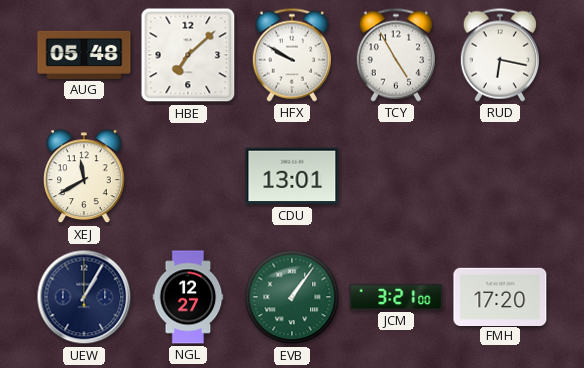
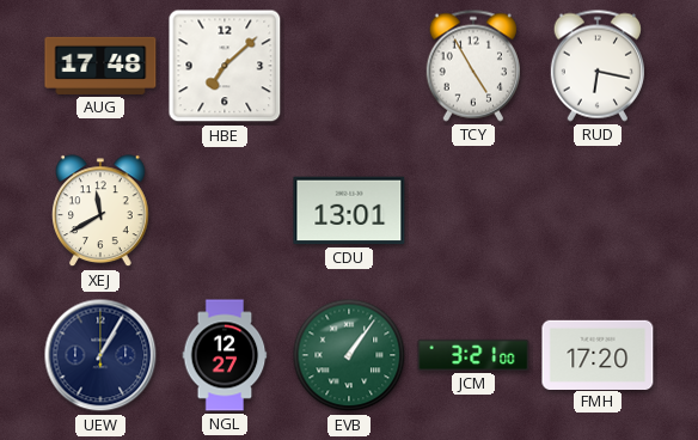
AUG: 05:48 -> 17:48
HFX: 9:50 -> none
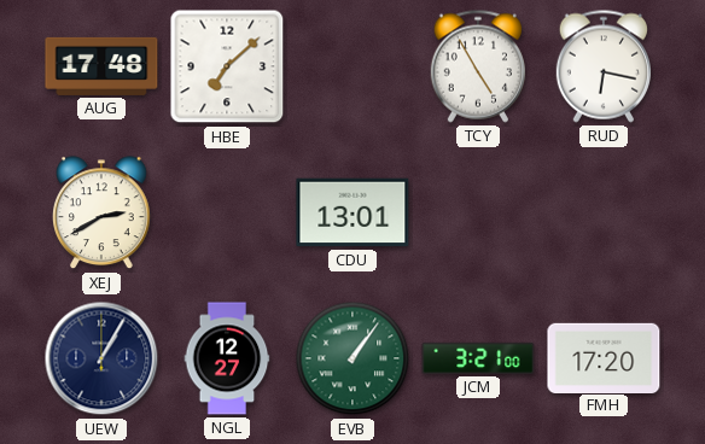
XEJ: 11:40 -> 2:40
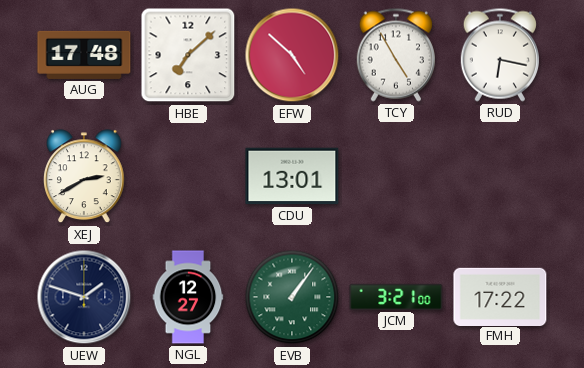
EFW: none -> 4:52
UEW: 1:05 -> 1:48
FMH: 17:20 -> 17:22
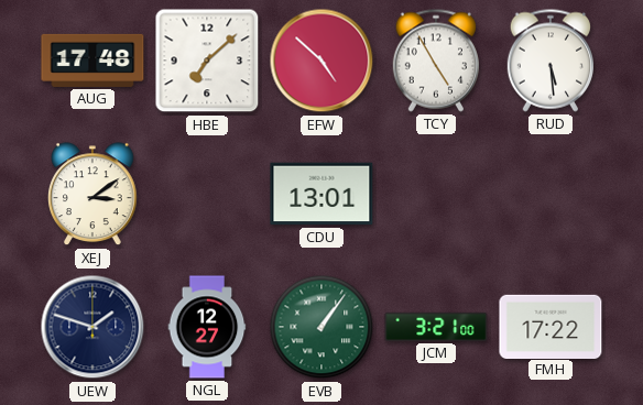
RUD: 6:17 -> 5:29
XEJ: 2:40 -> 3:09
